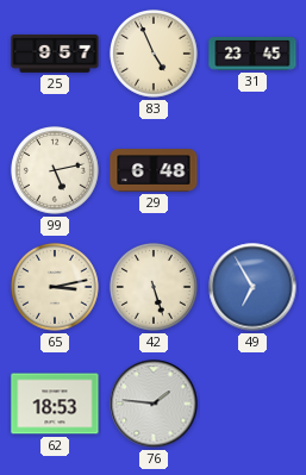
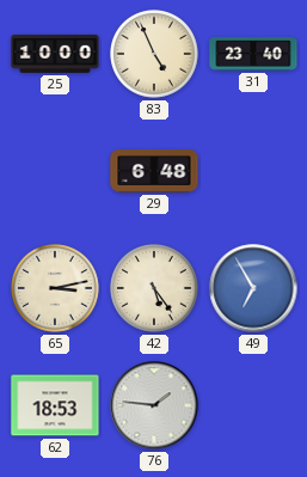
25: 9:57 -> 10:00
31: 23:45 -> 23:40
99: 5:13 -> none
42: 5:27 -> 5:24
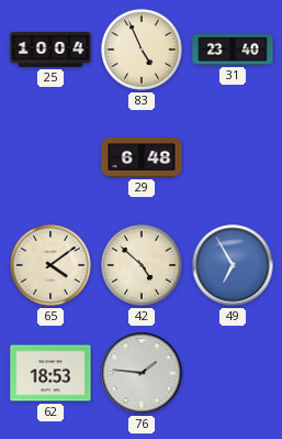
25: 10:00 -> 10:04
65: 3:13 -> 4:09
42: 5:24 -> 4:52
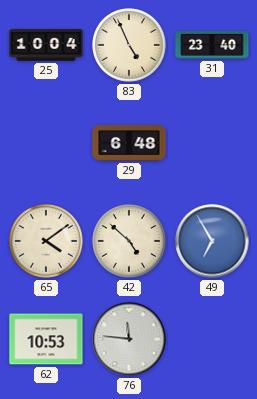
62: 18:53 -> 10:53
76: 1:46 -> 11:46
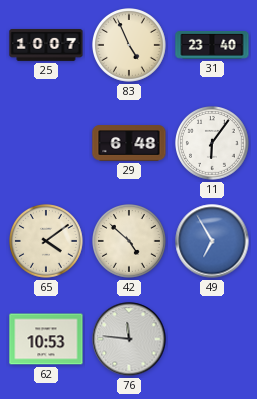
25: 10:04 -> 10:07
11: none -> 6:06
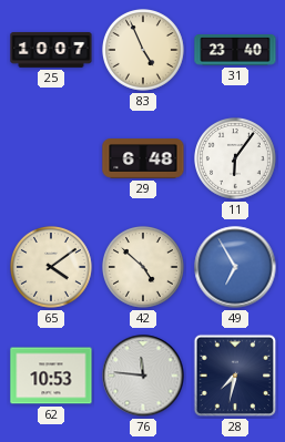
28: none -> 7:32
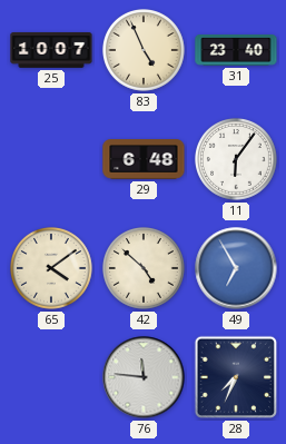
62: 10:53 -> none
28: 7:32 -> 7:34
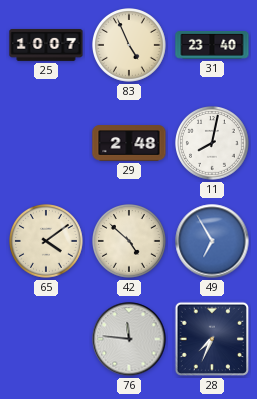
29: 6:48 -> 2:48
11: 6:06 -> 8:02
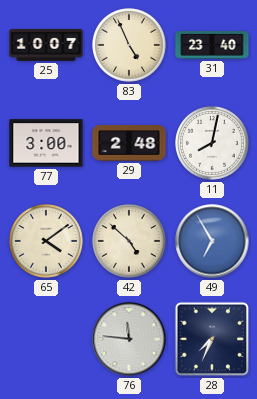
77: none -> 3:00
